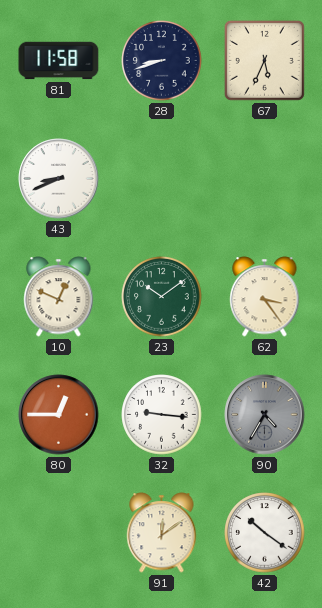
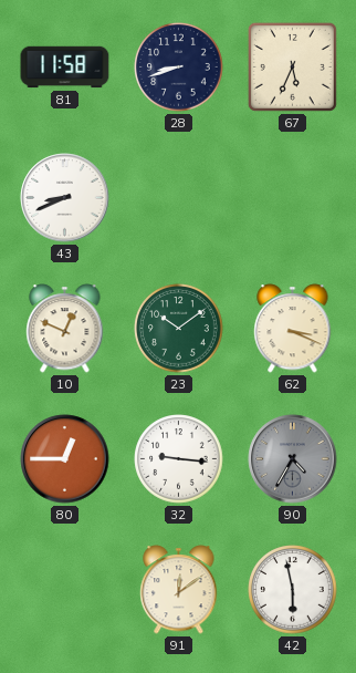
62: 3:24 -> 3:19
42: 10:21 -> 5:58
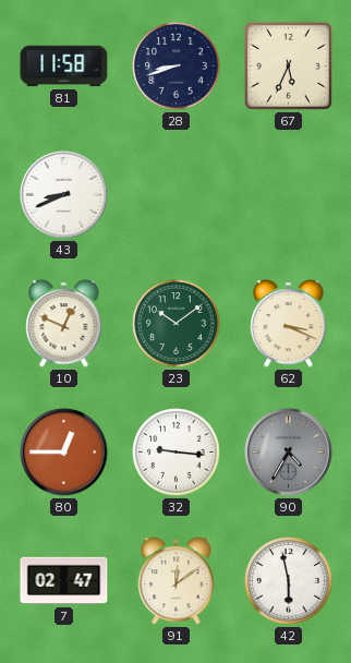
7: none -> 02:47
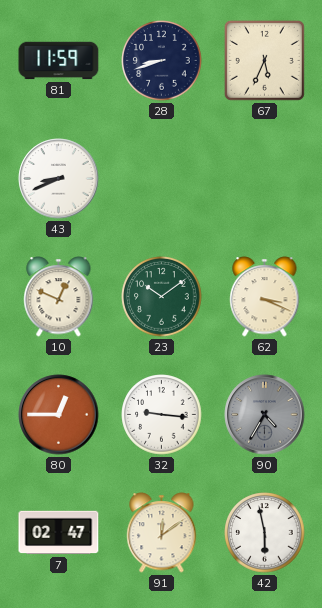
81: 11:58 -> 11:59
